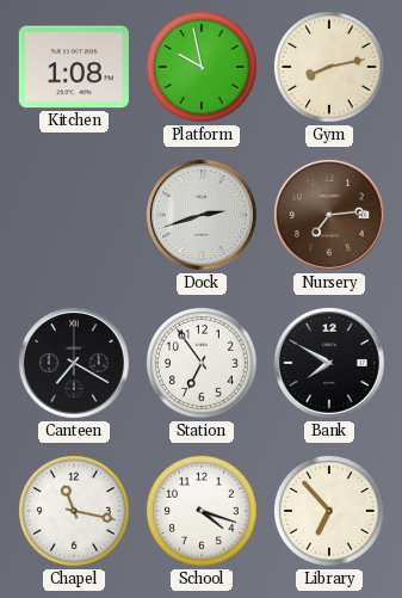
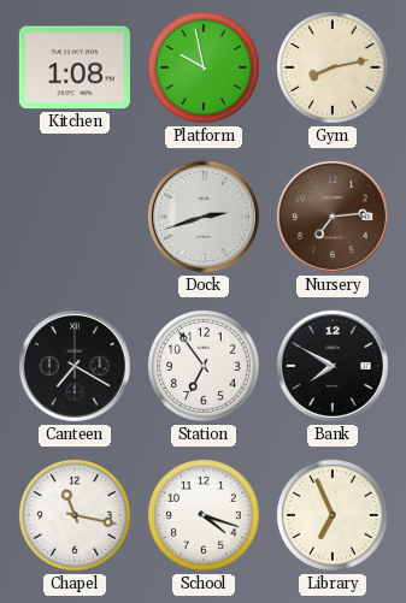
Library: 6:53 -> 6:56
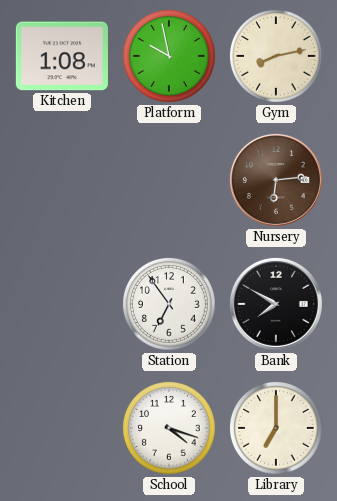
Dock: 2:42 -> none
Nursery: 7:14 -> 6:14
Canteen: 7:20 -> none
Chapel: 11:17 -> none
Library: 6:56 -> 7:00
